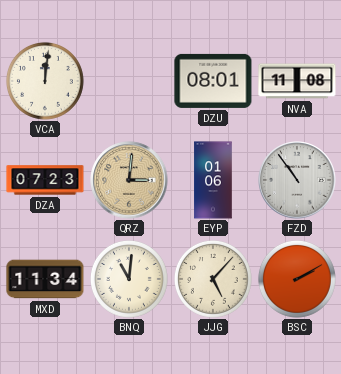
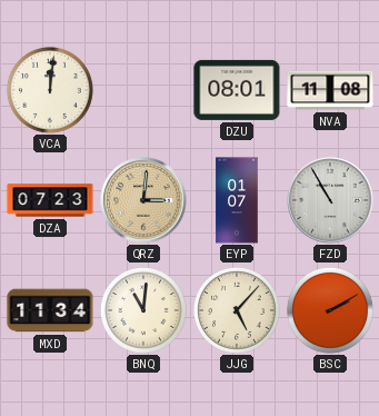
EYP: 01:06 -> 01:07
FZD: 10:54 -> 10:55
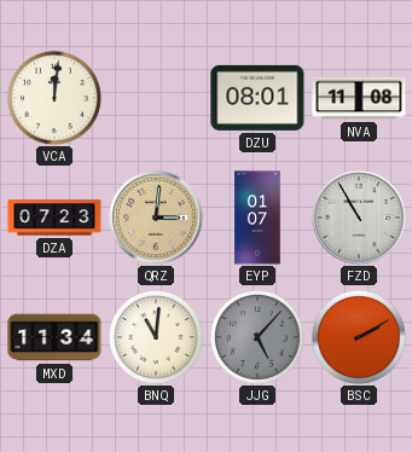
JJG dial: cream -> grey
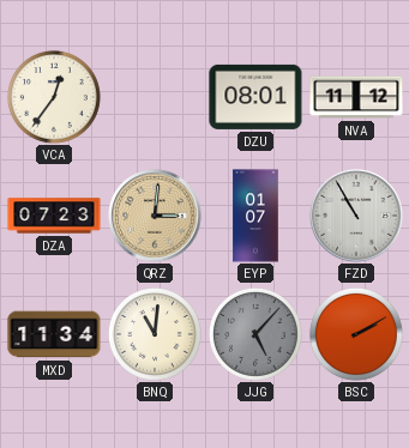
VCA: 12:01 -> 12:36
NVA: 11:08 -> 11:12
